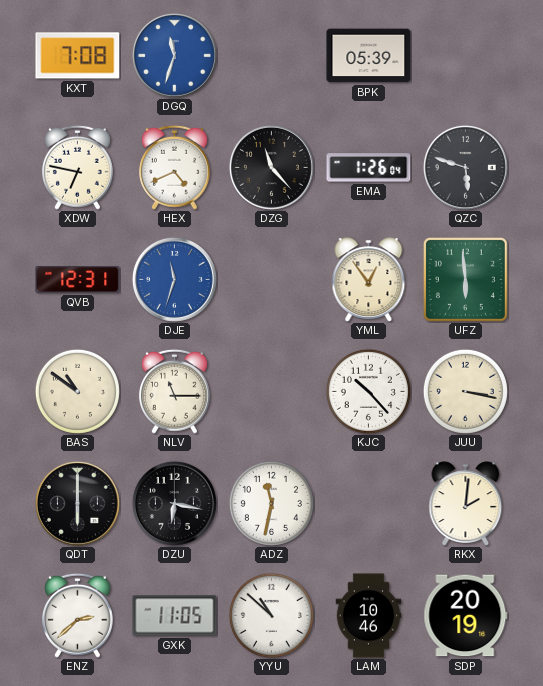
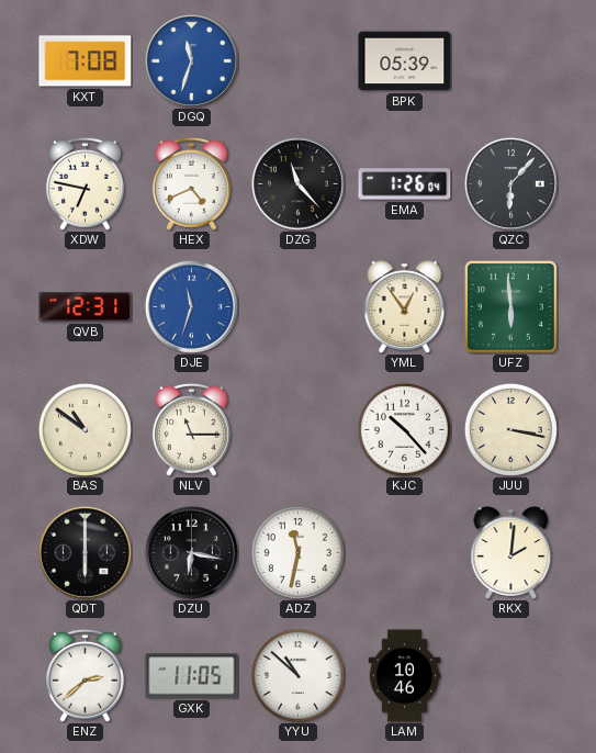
QZC: 5:48 -> 6:07
SDP: 20:19 -> none
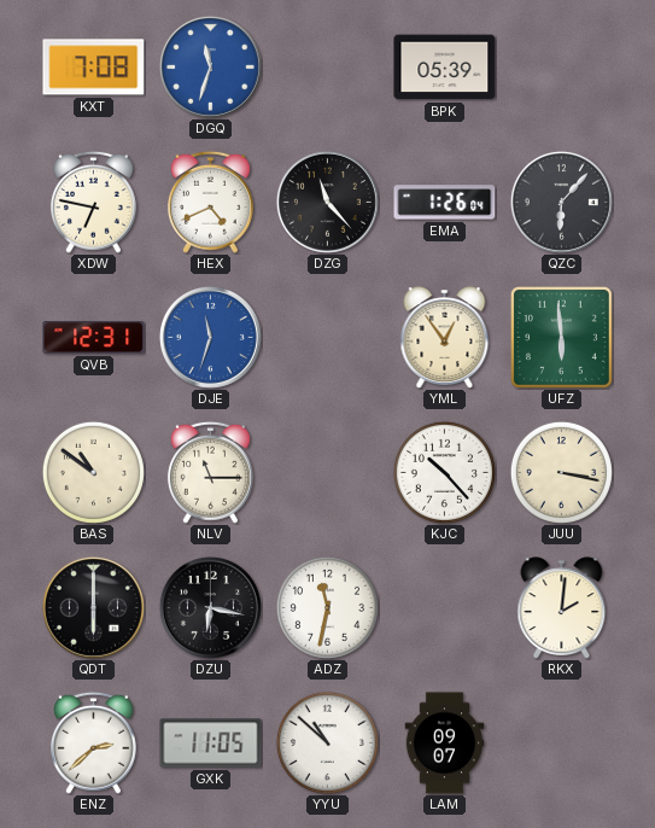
LAM: 10:46 -> 09:07
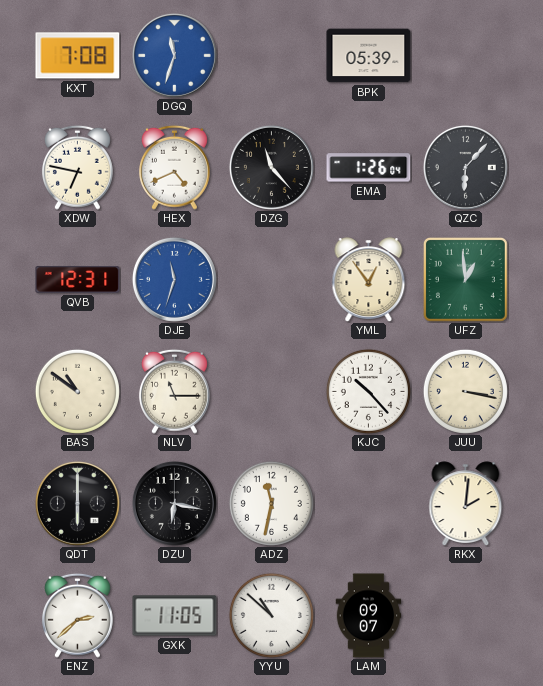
UFZ: 5:59 -> 12:59
